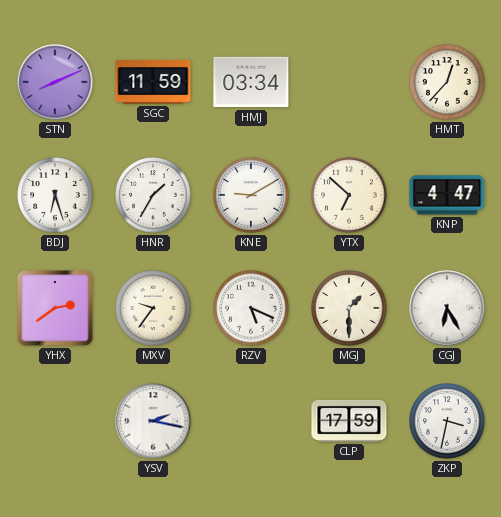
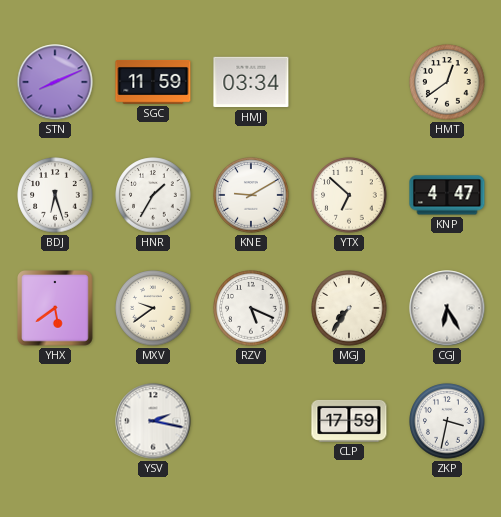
HMT: 12:37 -> 12:39
YHX: 2:39 -> 5:39
MXV: 9:36 -> 9:39
MGJ: 1:30 -> 7:36
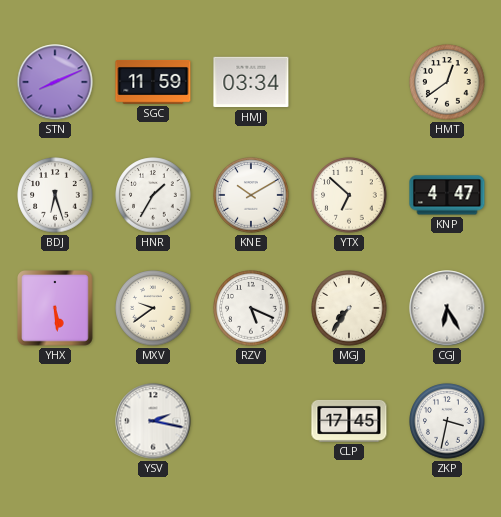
KNE: 9:10 -> 10:10
YHX: 5:39 -> 5:29
CLP: 17:59 -> 17:45
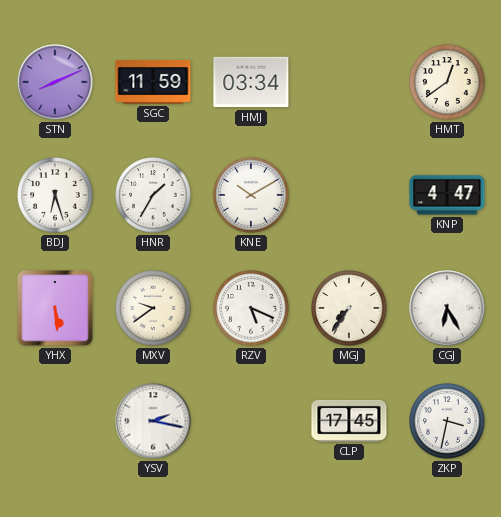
YTX: 6:52 -> none
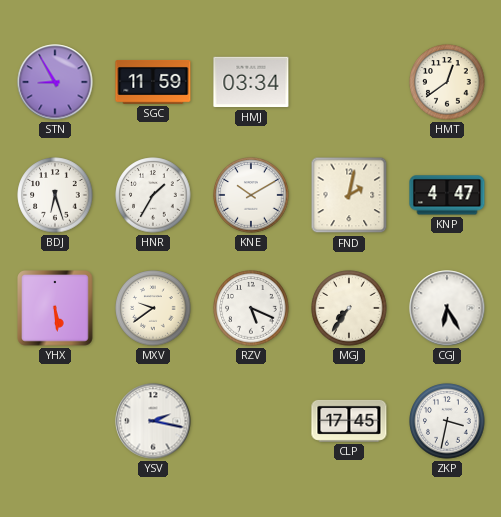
STN: 8:11 -> 8:55
FND: none -> 2:02
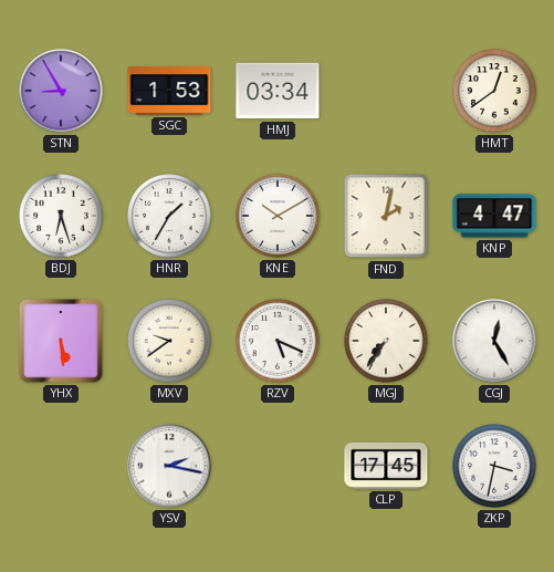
SGC: 11:59 -> 1:53
CGJ: 6:25 -> 12:25
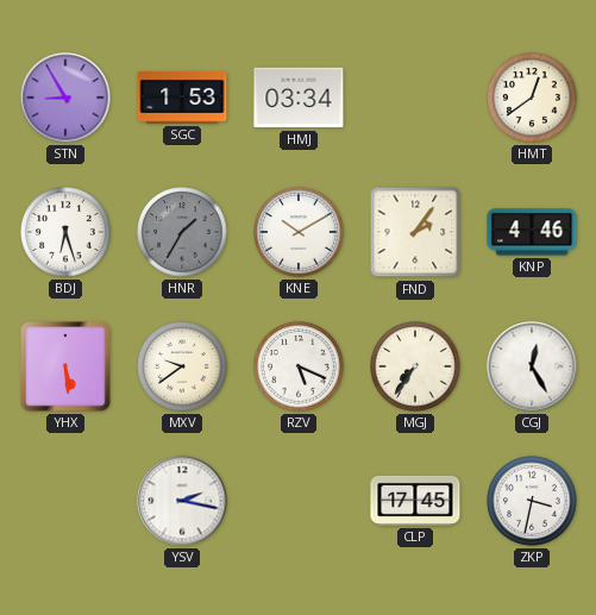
HNR dial: white -> grey
FND: 2:02 -> 2:06
KNP: 4:47 -> 4:46
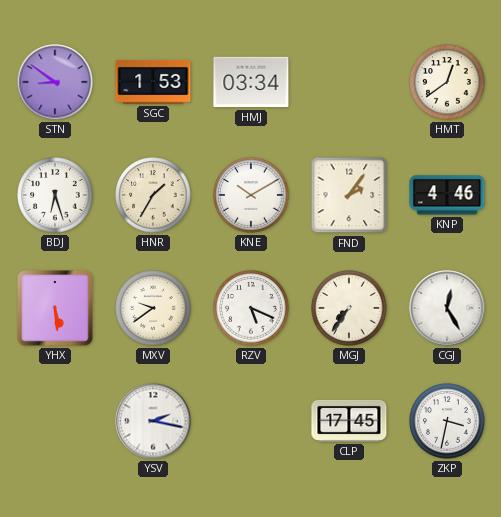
STN: 8:55 -> 8:51
HNR dial: grey -> cream
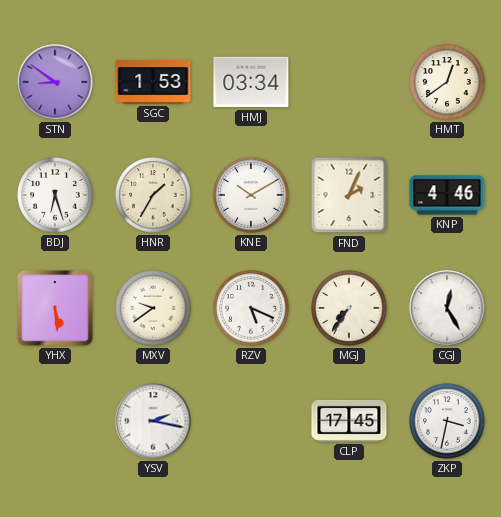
FND: 2:06 -> 2:04
